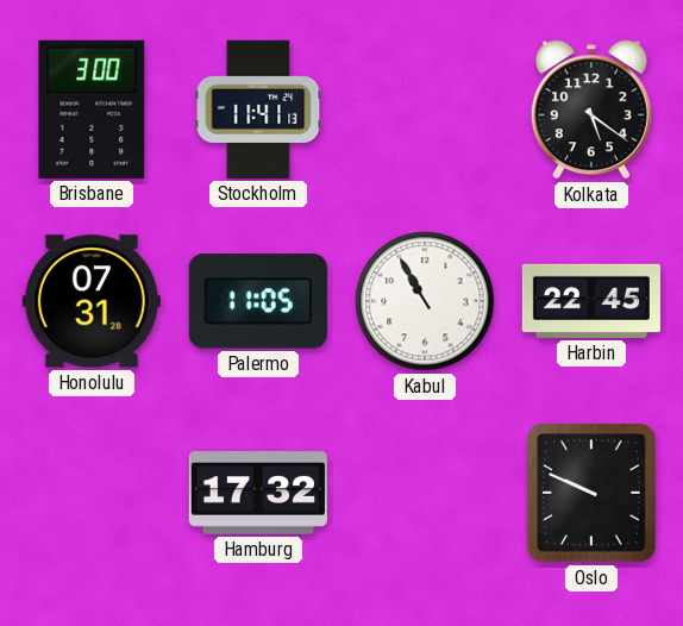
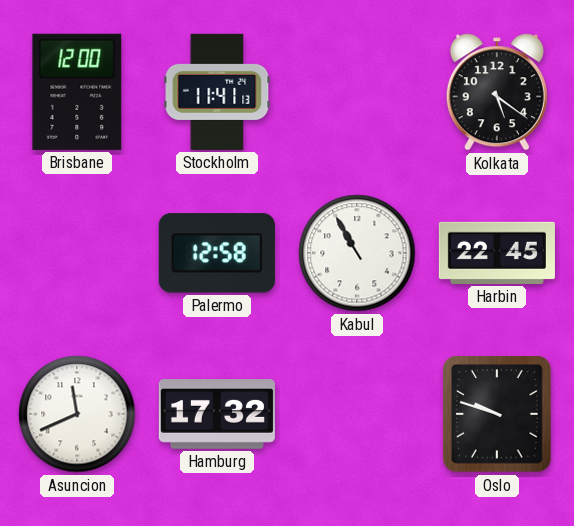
Brisbane: 3:00 -> 12:00
Honolulu: 07:31 -> none
Palermo: 11:05 -> 12:58
Asuncion: none -> 11:41
Oslo: 9:49 -> 9:48
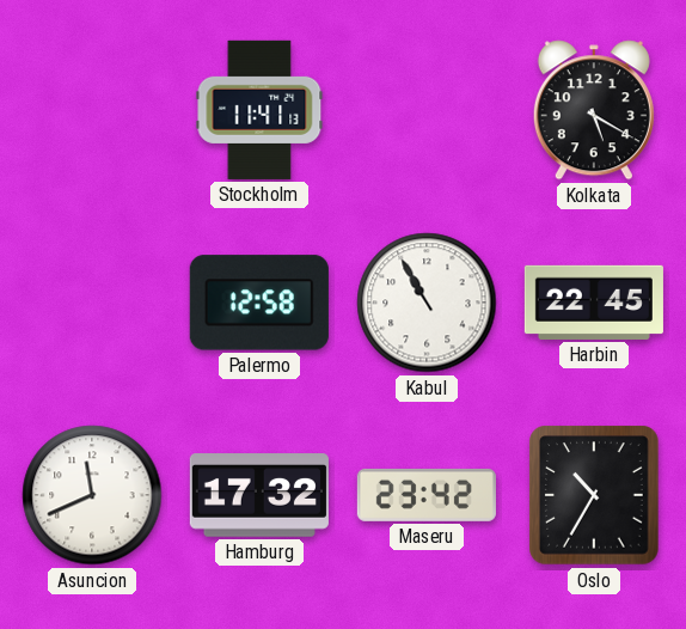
Brisbane: 12:00 -> none
Kolkata: 5:21 -> 5:20
Maseru: none -> 23:42
Oslo: 9:48 -> 10:35
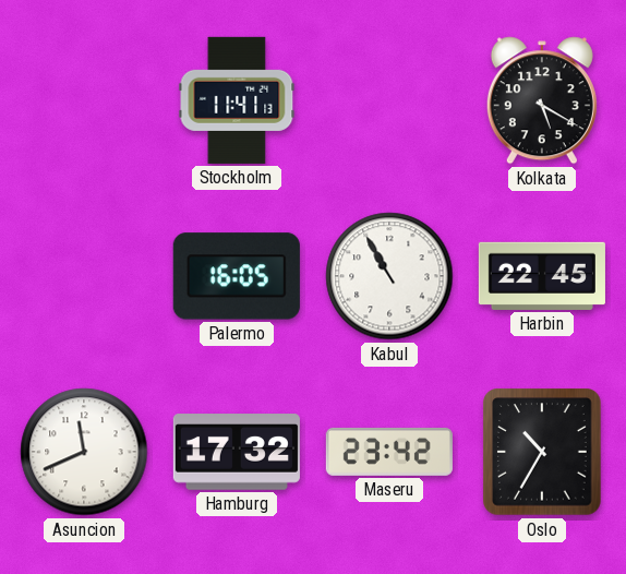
Palermo: 12:58 -> 16:05
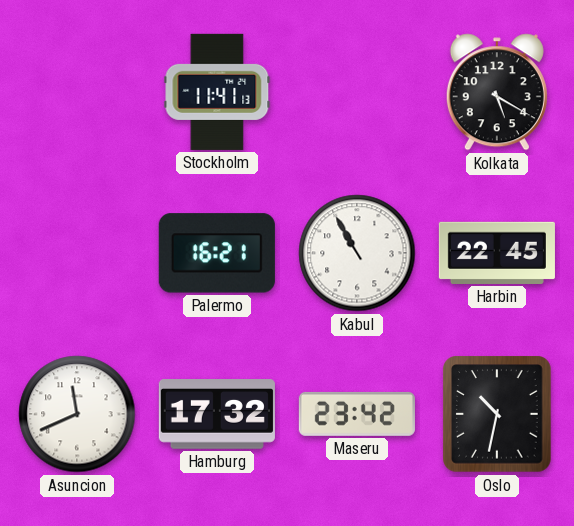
Palermo: 16:05 -> 16:21
Oslo: 10:35 -> 10:32
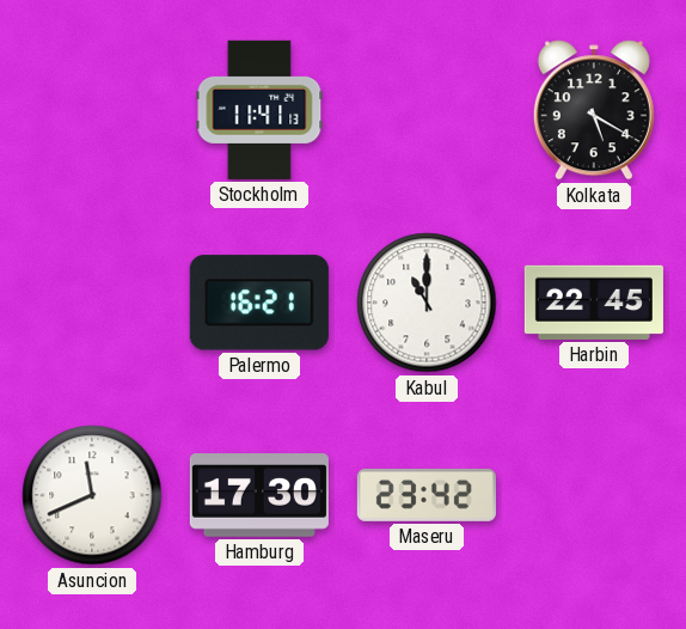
Kabul: 10:55 -> 11:00
Hamburg: 17:32 -> 17:30
Oslo: 10:32 -> none
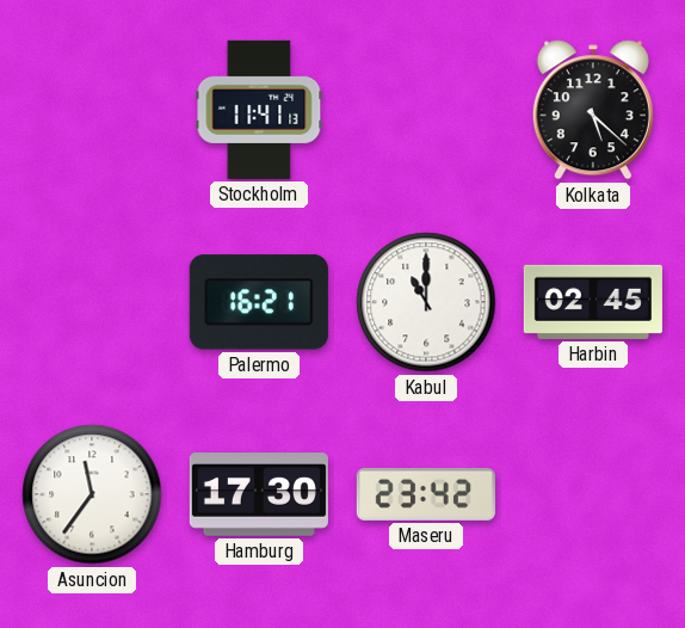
Kolkata: 5:20 -> 5:22
Harbin: 22:45 -> 02:45
Asuncion: 11:41 -> 11:36
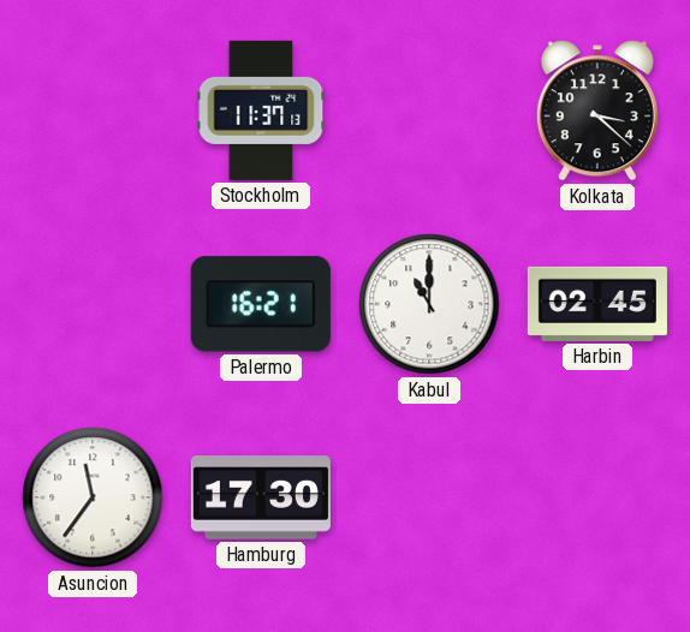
Stockholm: 11:41 -> 11:37
Kolkata: 5:22 -> 3:22
Maseru: 23:42 -> none
